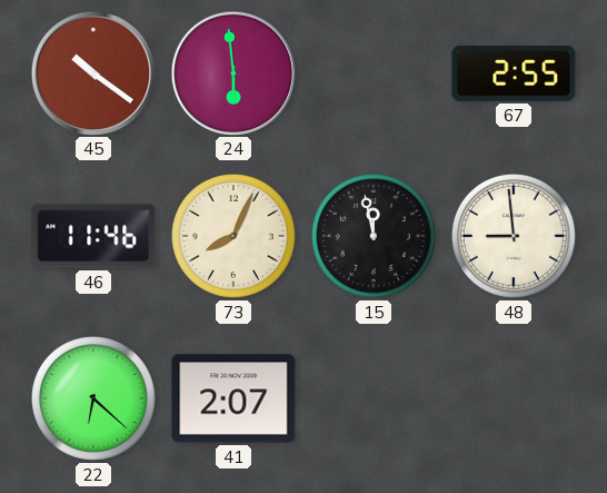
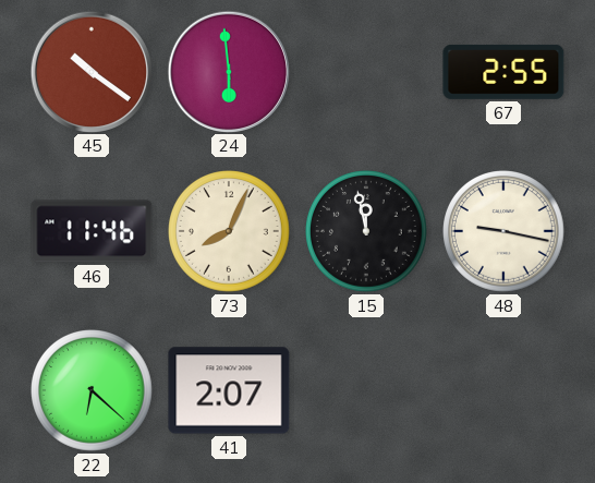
48: 8:59 -> 9:17
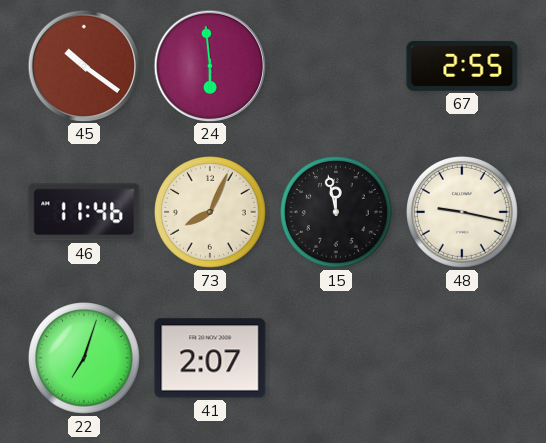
22: 6:22 -> 7:03
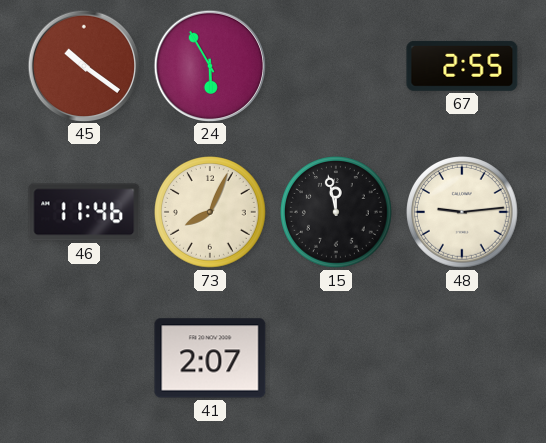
24: 5:59 -> 5:55
48: 9:17 -> 9:14
22: 7:03 -> none
